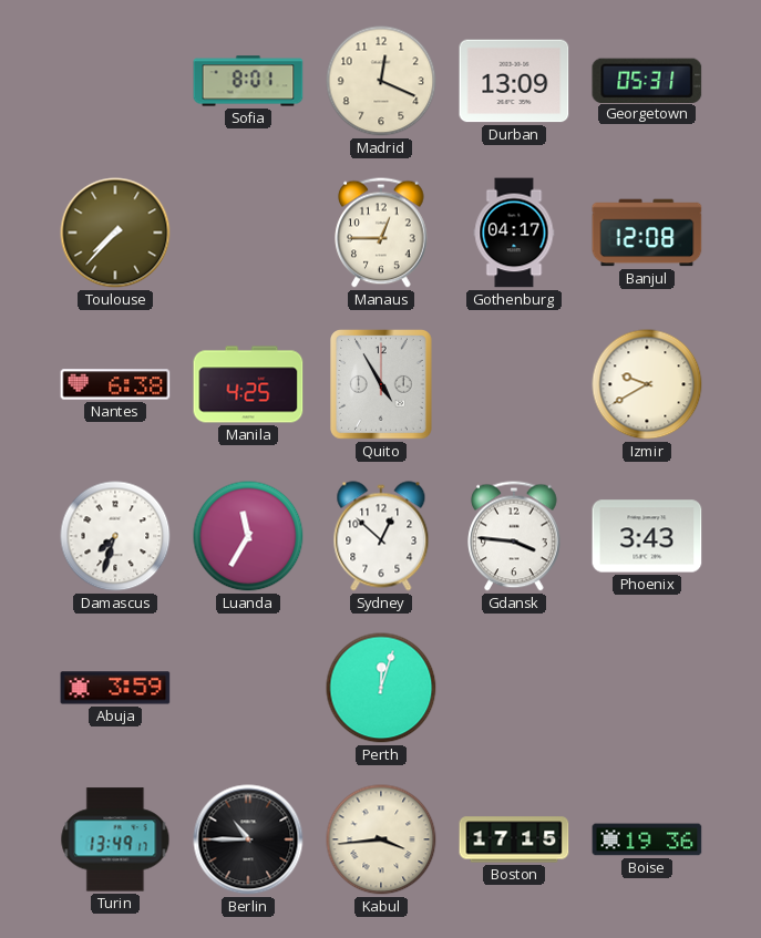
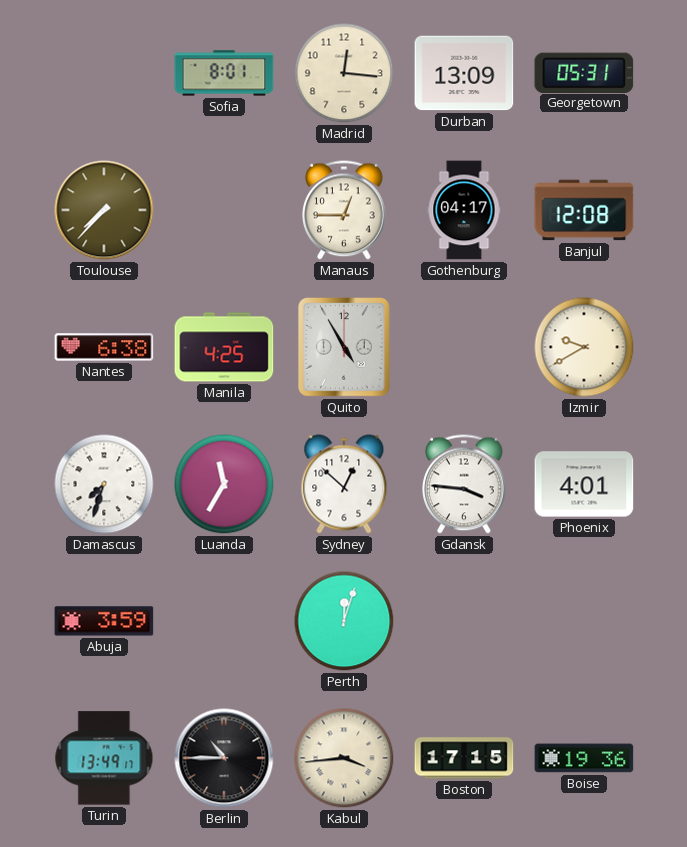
Madrid: 12:19 -> 12:16
Phoenix: 3:43 -> 4:01
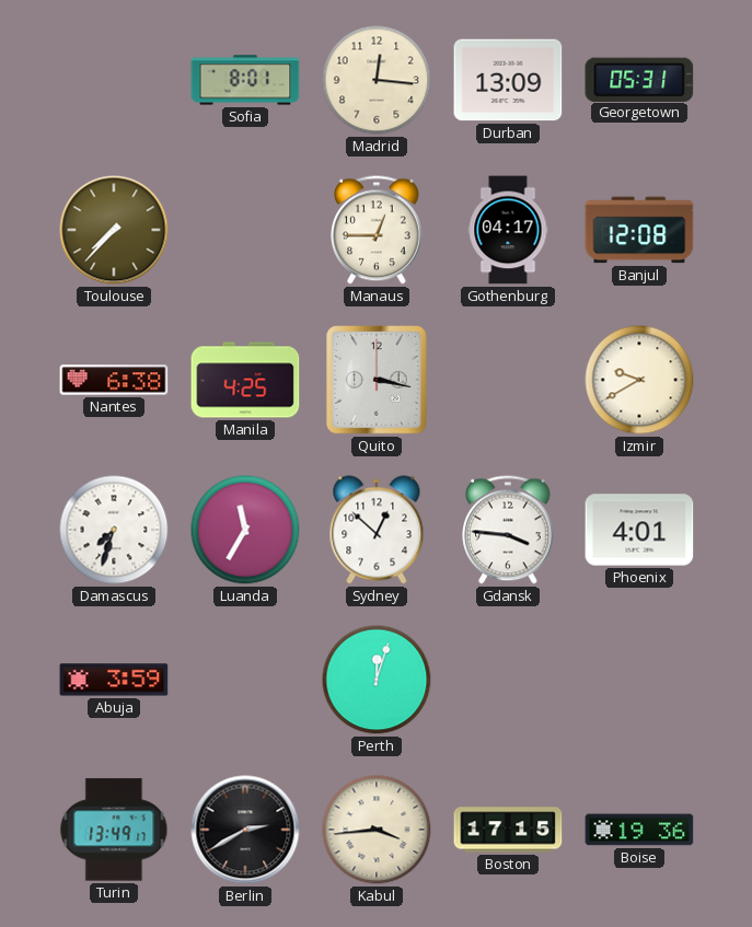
Quito: 4:55 -> 3:17
Berlin: 10:45 -> 2:40
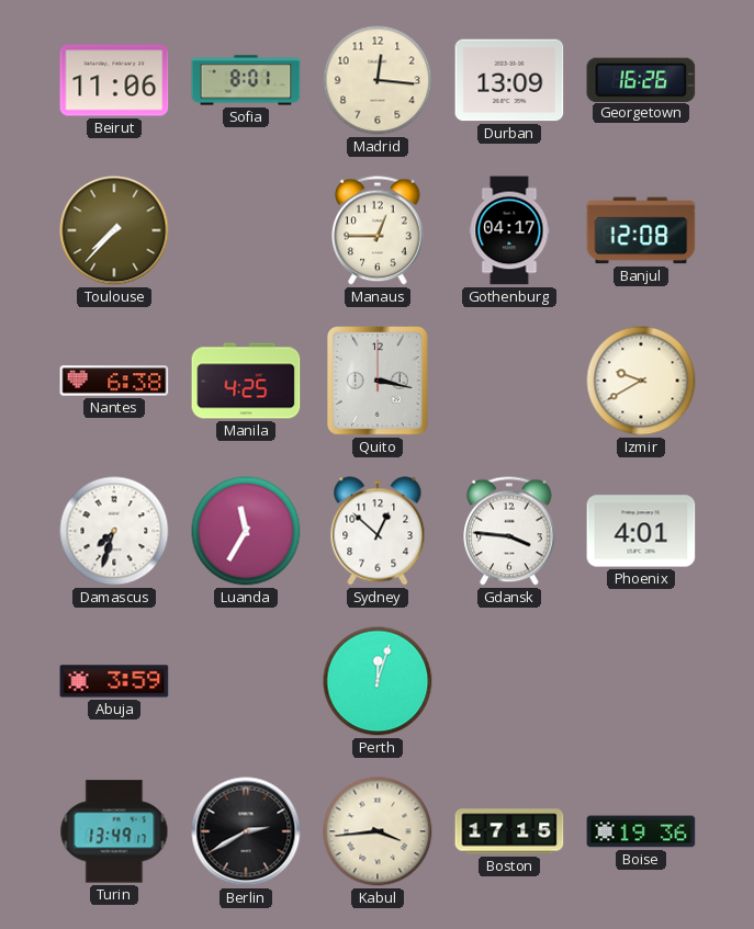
Beirut: none -> 11:06
Georgetown: 05:31 -> 16:26
